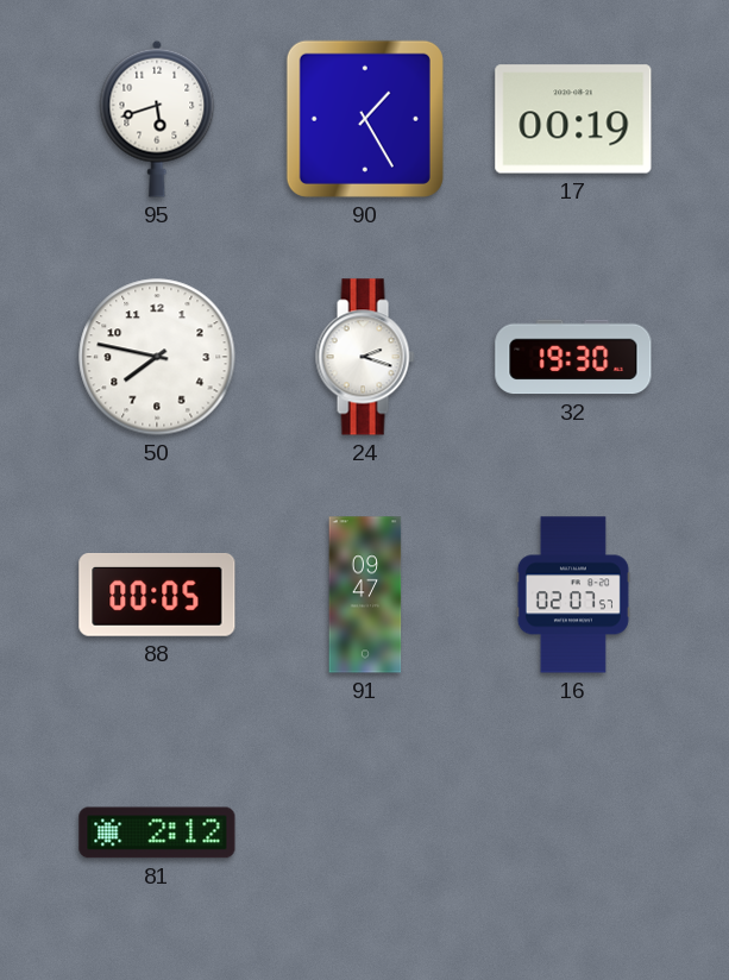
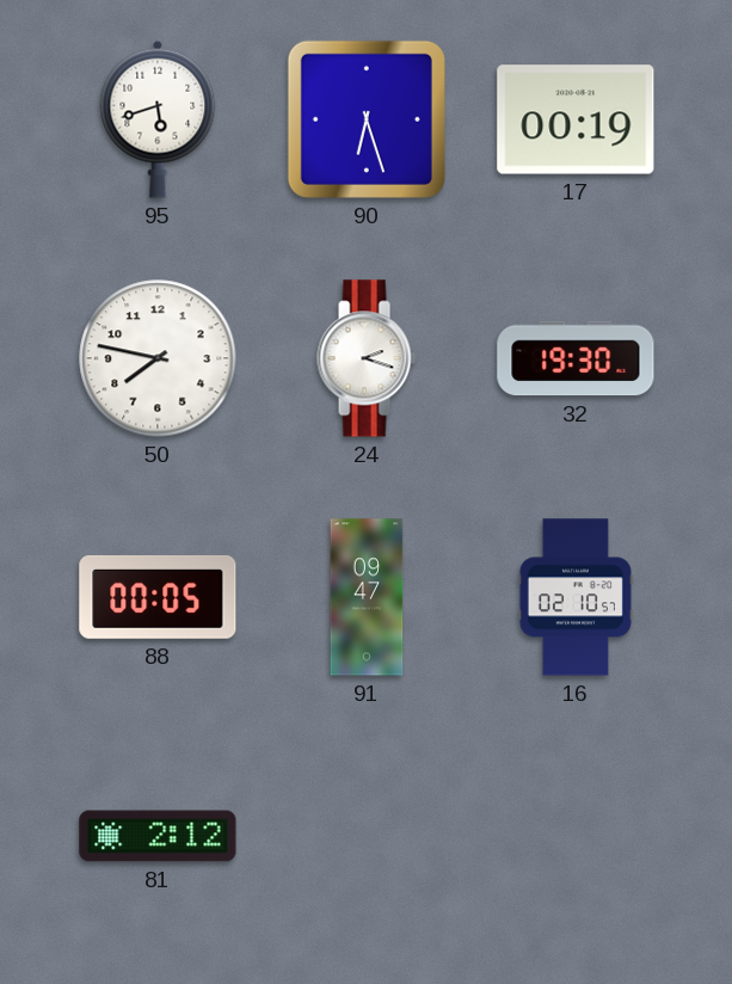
90: 1:25 -> 6:27
16: 02:07 -> 02:10
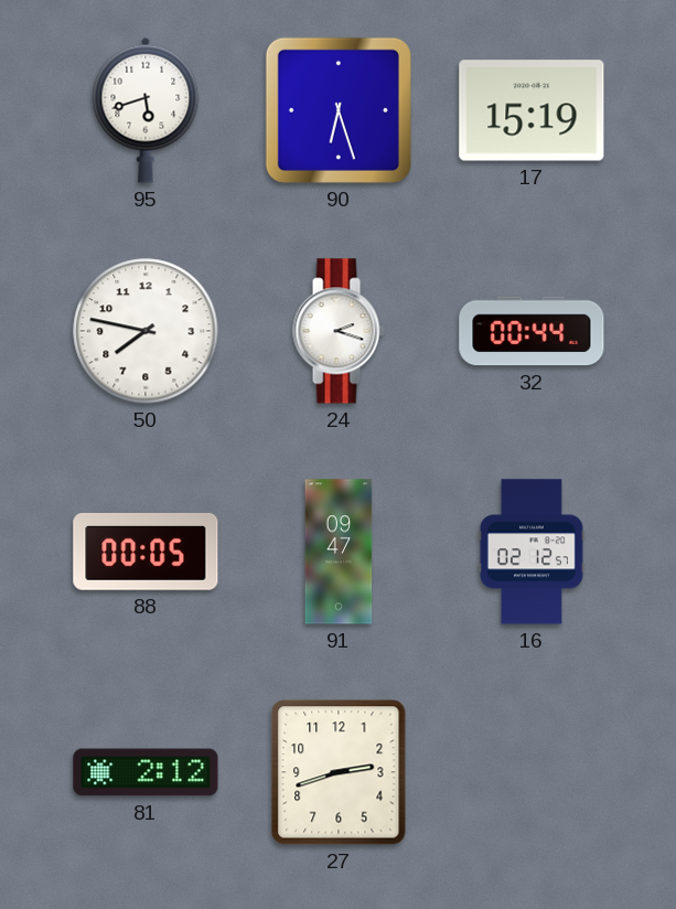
17: 00:19 -> 15:19
32: 19:30 -> 00:44
16: 02:10 -> 02:12
27: none -> 2:42
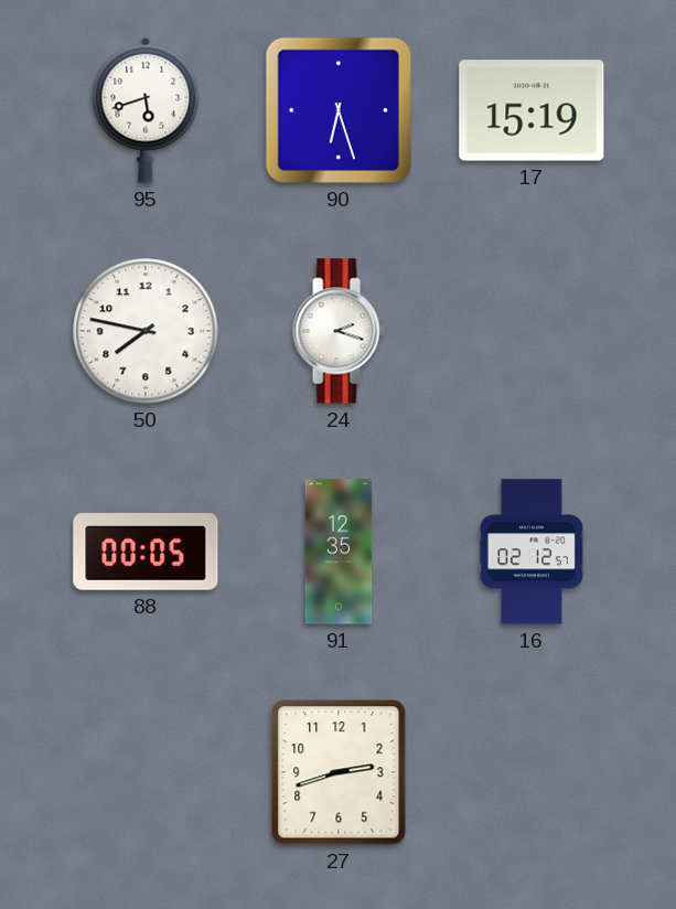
32: 00:44 -> none
91: 09:47 -> 12:35
81: 2:12 -> none
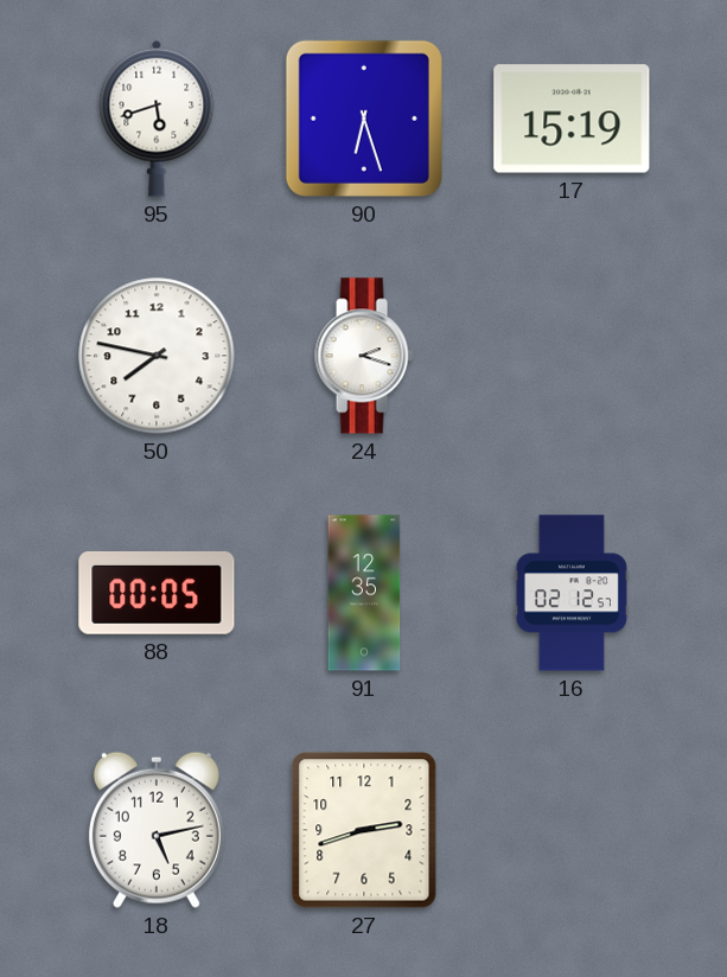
18: none -> 5:13
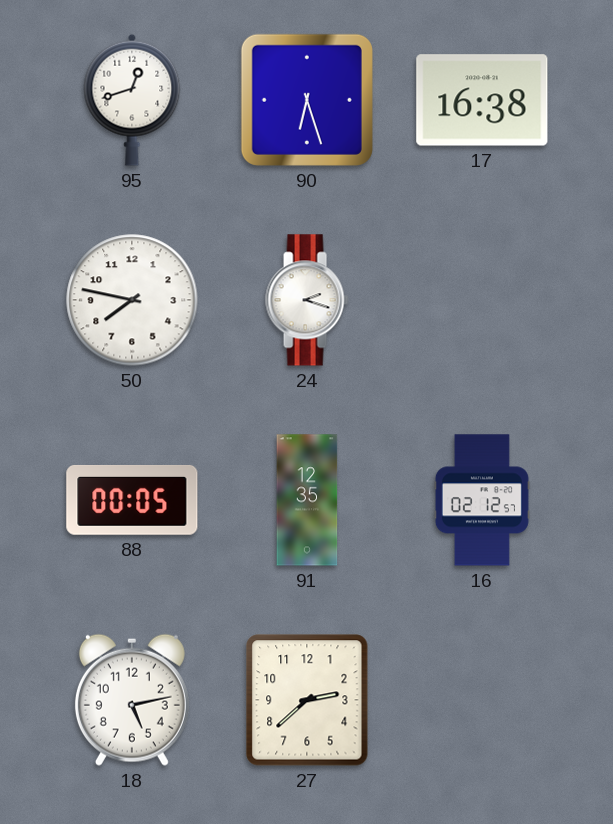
95: 5:42 -> 12:42
17: 15:19 -> 16:38
27: 2:42 -> 2:38
